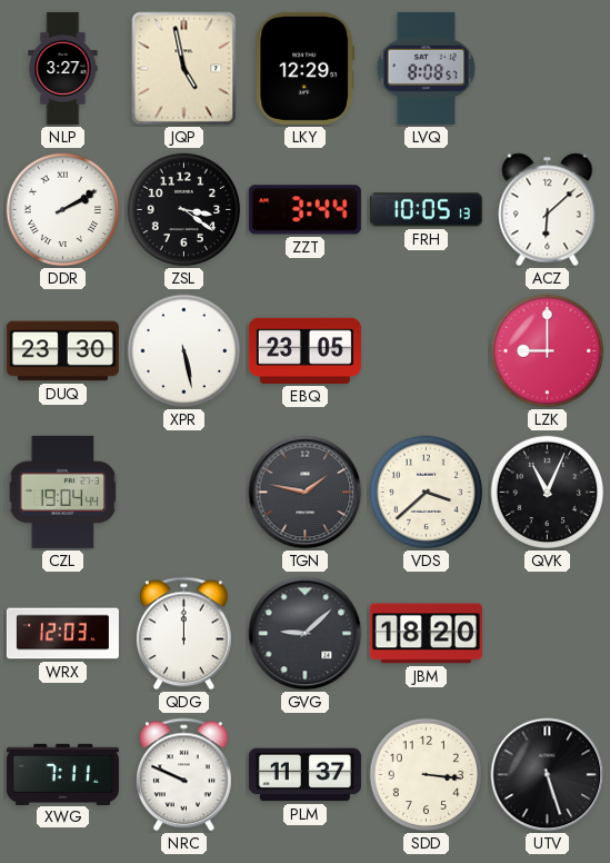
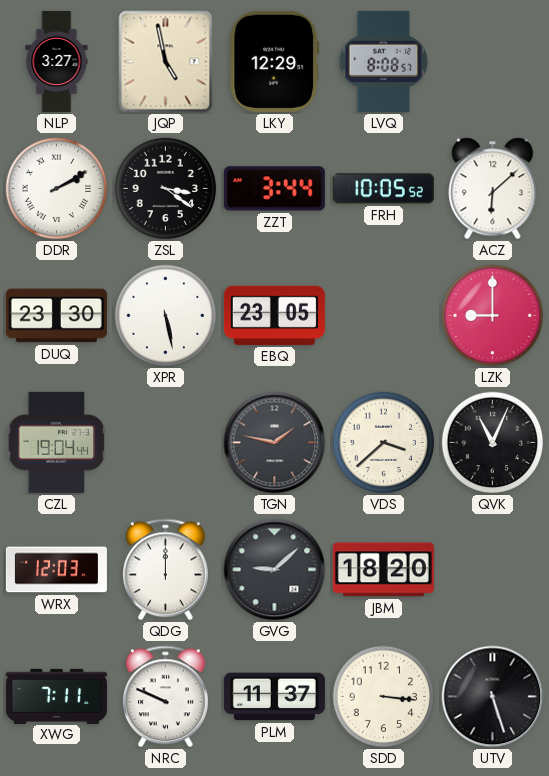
FRH: 10:05:13 -> 10:05:52
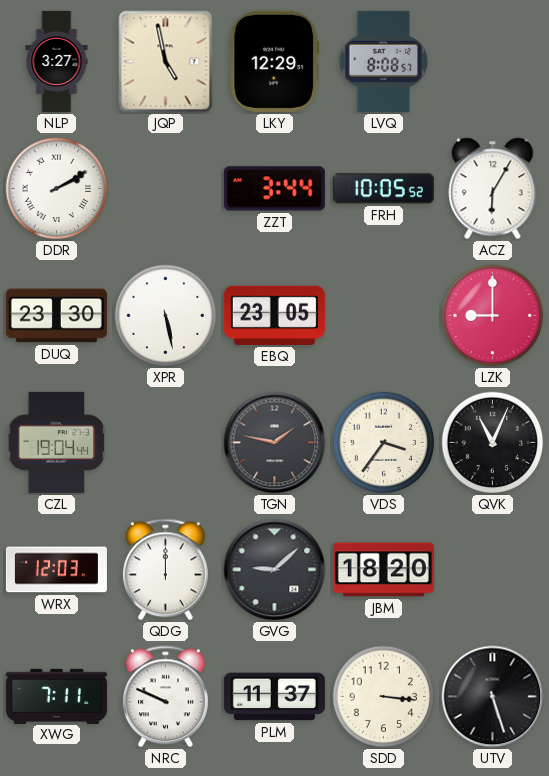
ZSL: 3:21 -> none
ACZ: 6:08 -> 6:05
VDS: 3:38 -> 3:36
